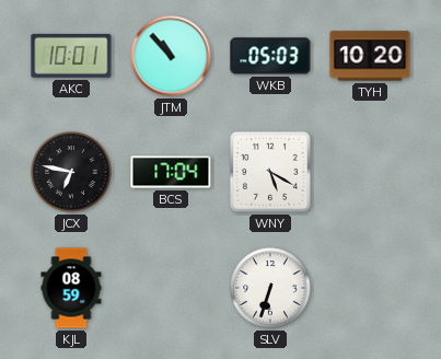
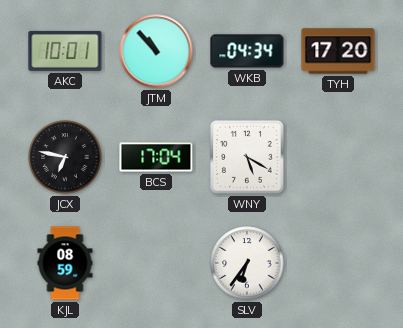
WKB: 05:03 -> 04:34
TYH: 10:20 -> 17:20
SLV: 6:33 -> 6:36
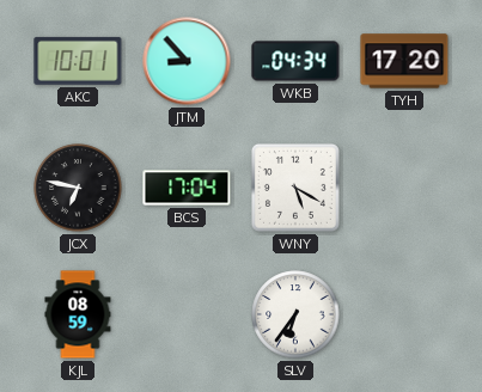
JTM: 10:53 -> 8:53
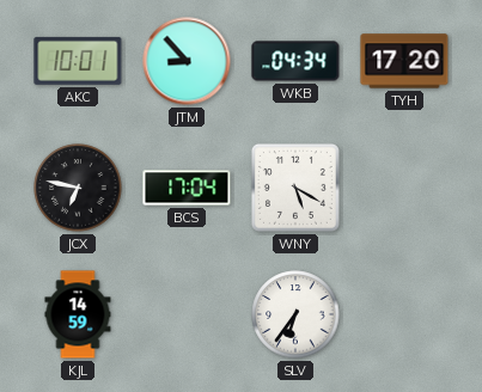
KJL: 08:59 -> 14:59
